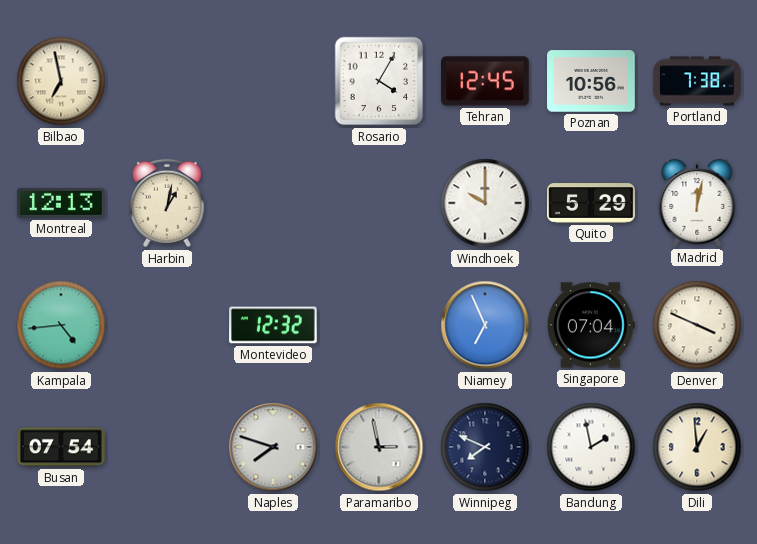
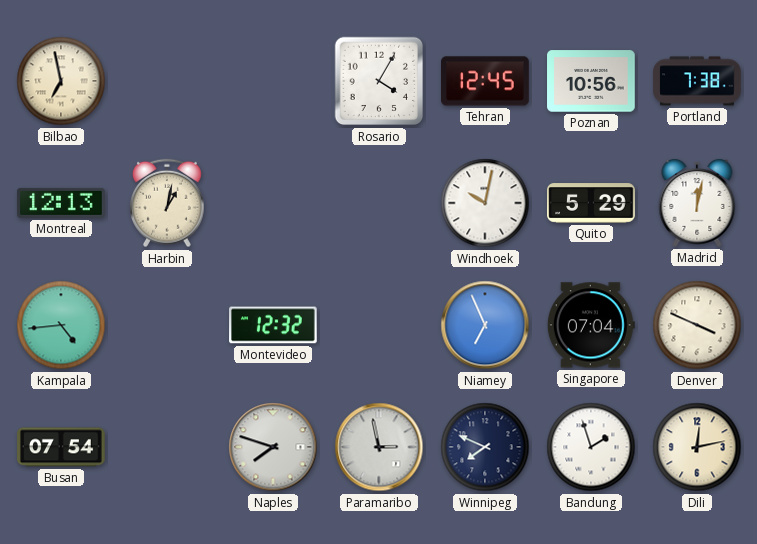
Windhoek: 10:00 -> 10:02
Bandung: 1:58 -> 1:57
Dili: 12:59 -> 12:13
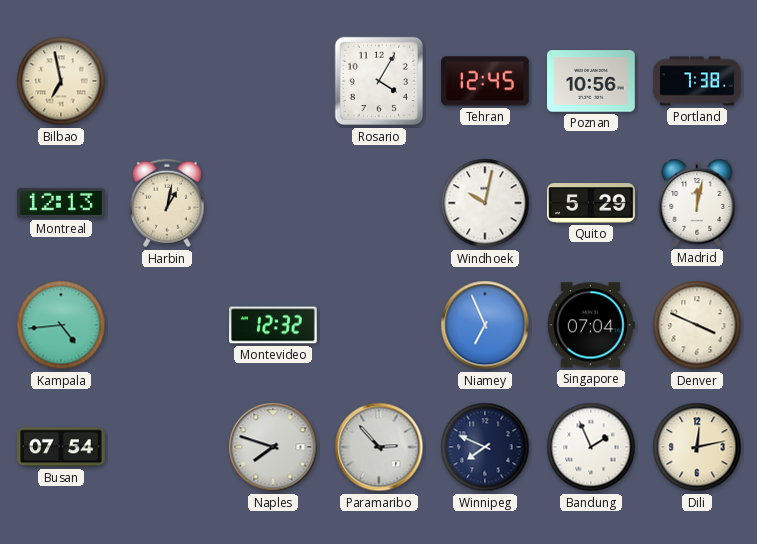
Paramaribo: 2:58 -> 2:53
Bandung: 1:57 -> 1:56
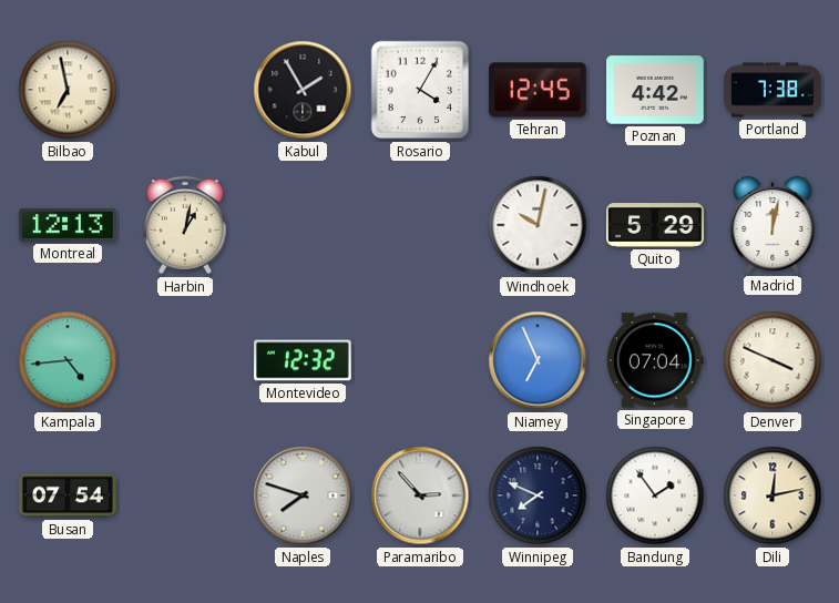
Kabul: none -> 1:55
Poznan: 10:56 -> 4:42
Bandung: 1:56 -> 1:54
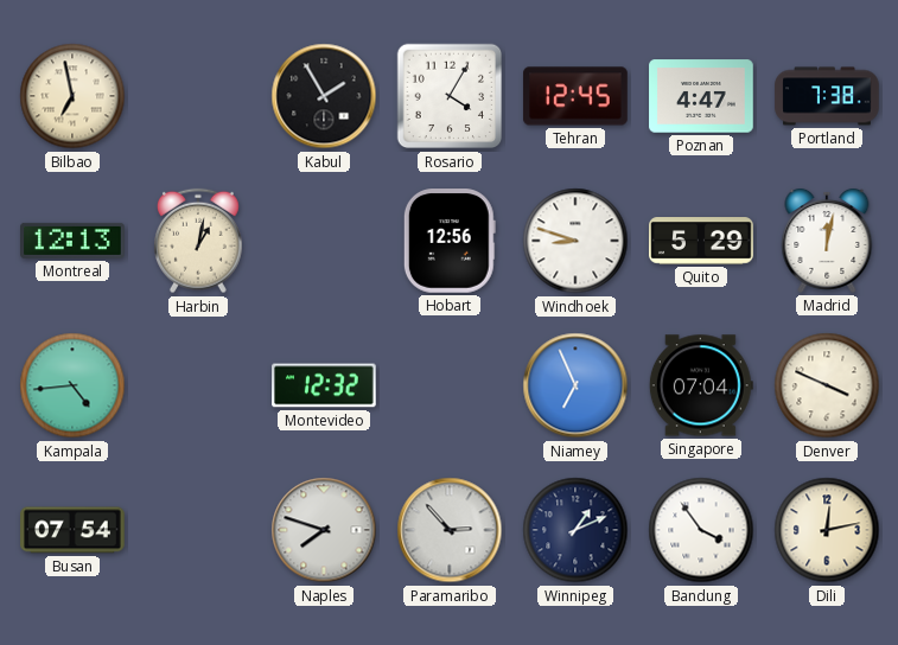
Poznan: 4:42 -> 4:47
Hobart: none -> 12:56
Windhoek: 10:02 -> 8:48
Winnipeg: 7:49 -> 1:11
Bandung: 1:54 -> 3:54
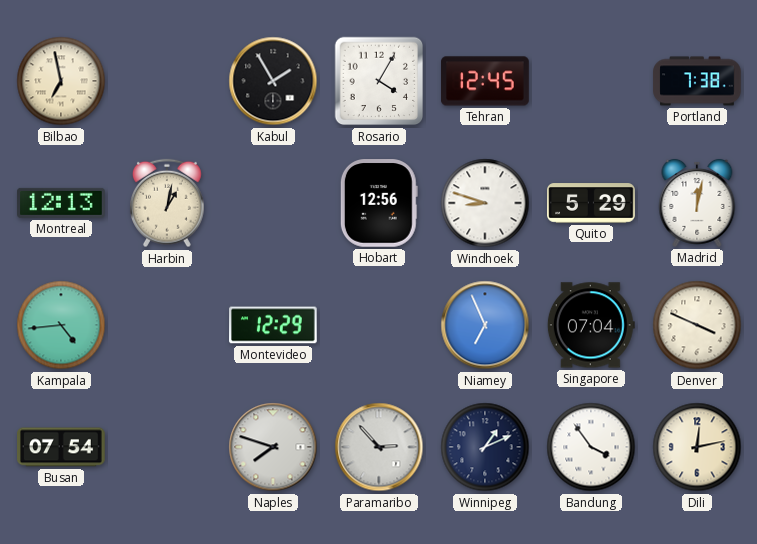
Poznan: 4:47 -> none
Montevideo: 12:32 -> 12:29
